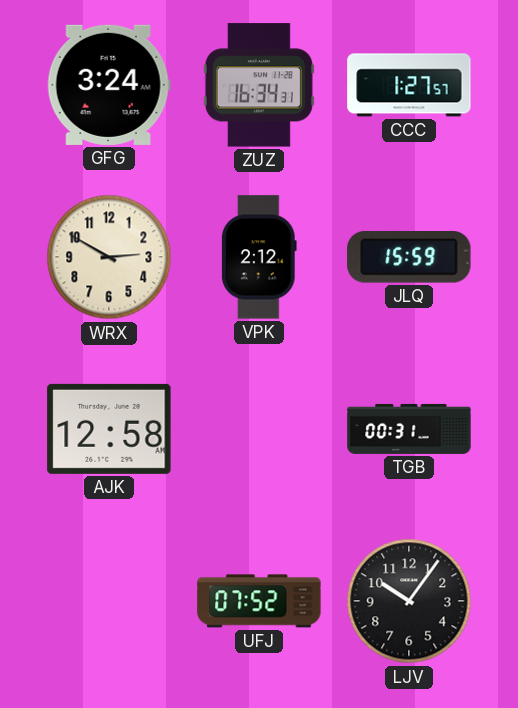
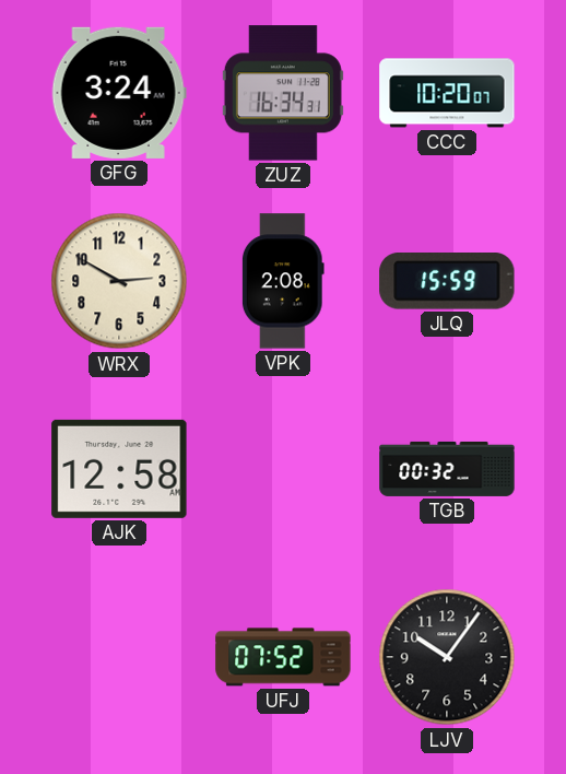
CCC: 1:27 -> 10:20
VPK: 2:12 -> 2:08
TGB: 00:31 -> 00:32
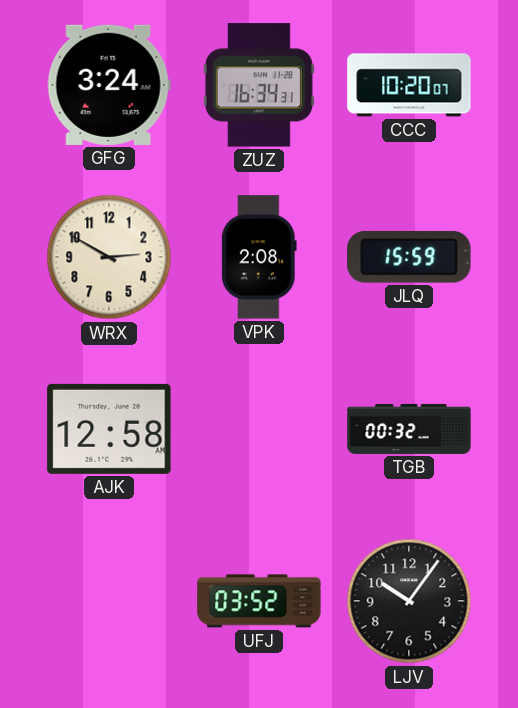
UFJ: 07:52 -> 03:52
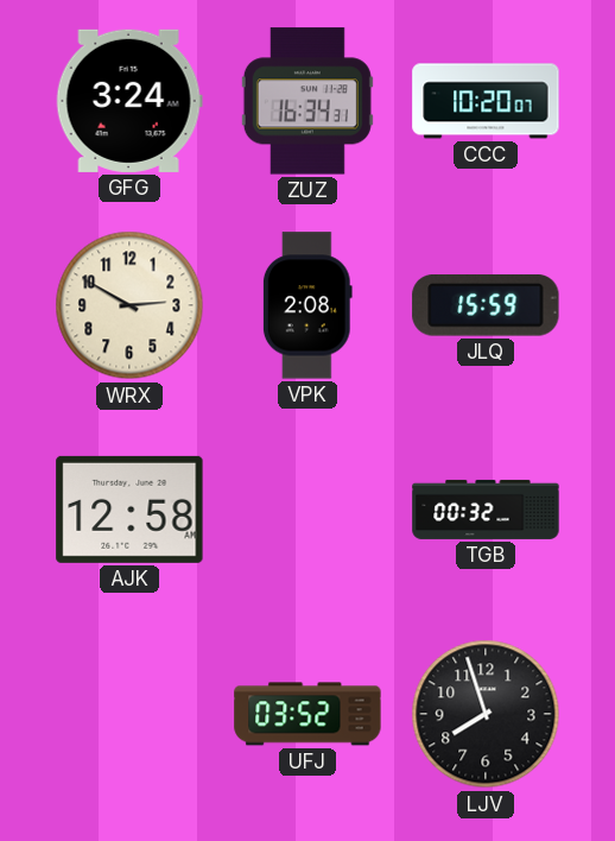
LJV: 10:06 -> 7:57
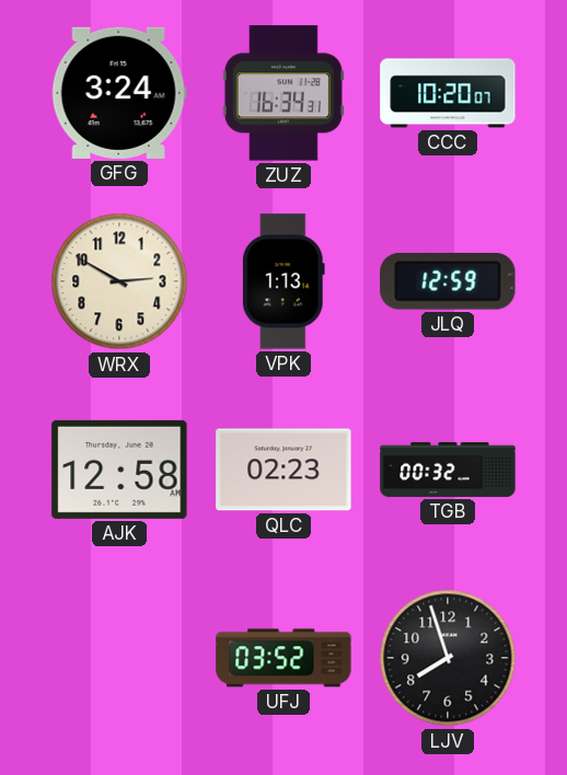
VPK: 2:08 -> 1:13
JLQ: 15:59 -> 12:59
QLC: none -> 02:23
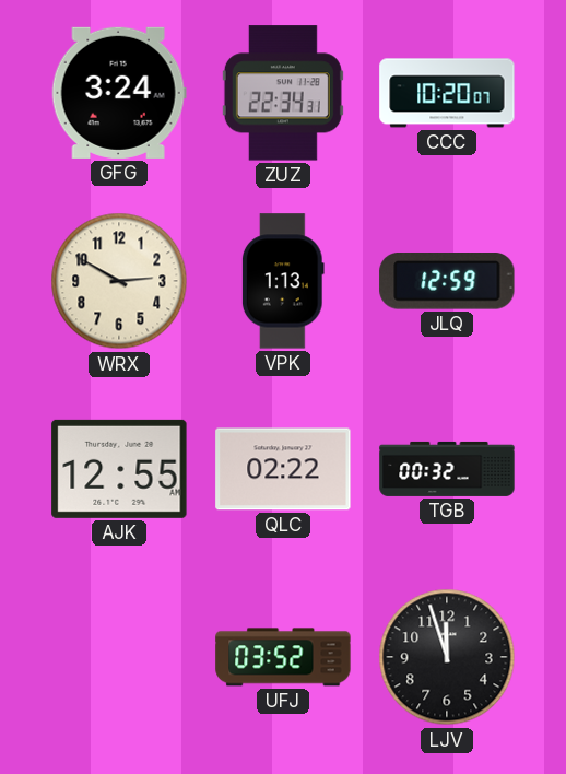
ZUZ: 16:34 -> 22:34
AJK: 12:58 -> 12:55
QLC: 02:23 -> 02:22
LJV: 7:57 -> 11:57
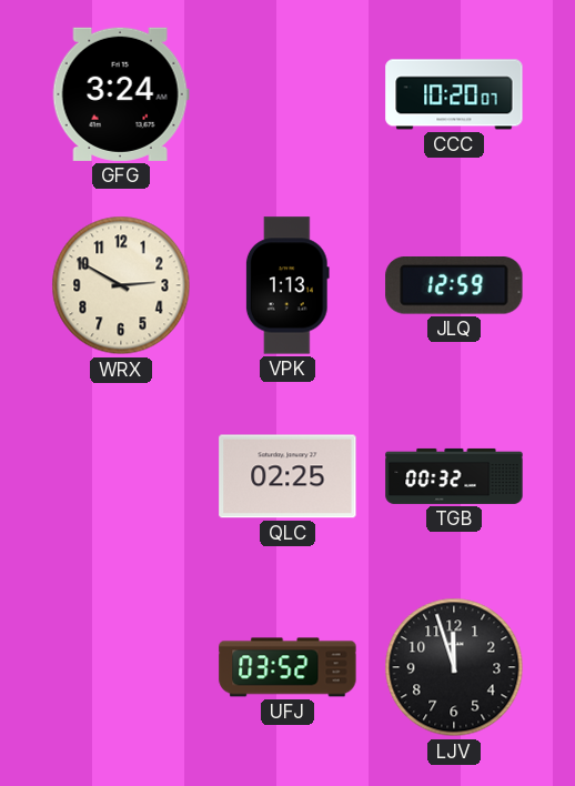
ZUZ: 22:34 -> none
AJK: 12:55 -> none
QLC: 02:22 -> 02:25
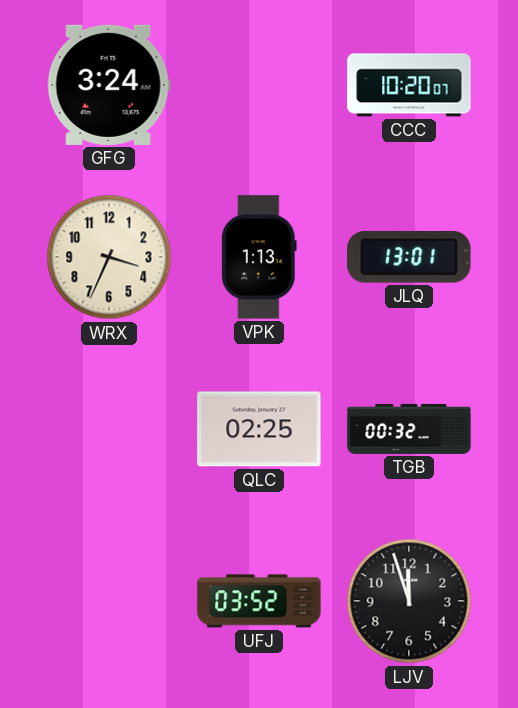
WRX: 2:50 -> 3:34
JLQ: 12:59 -> 13:01
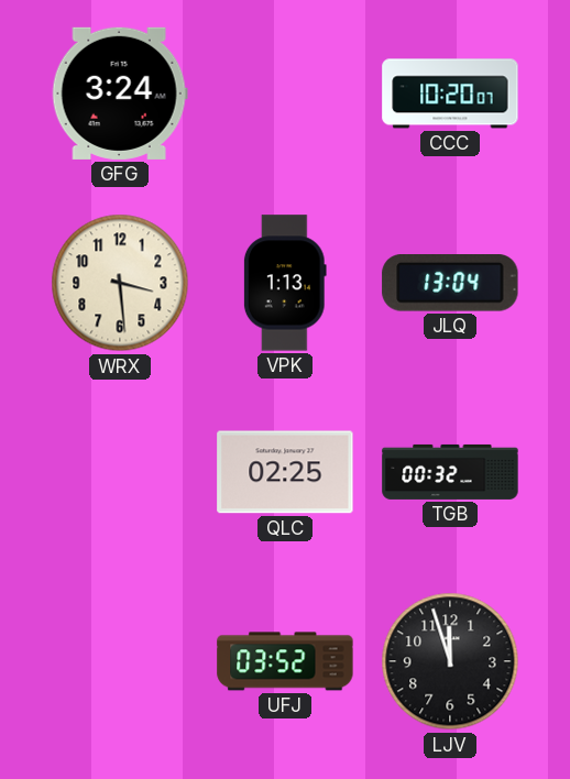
WRX: 3:34 -> 3:29
JLQ: 13:01 -> 13:04
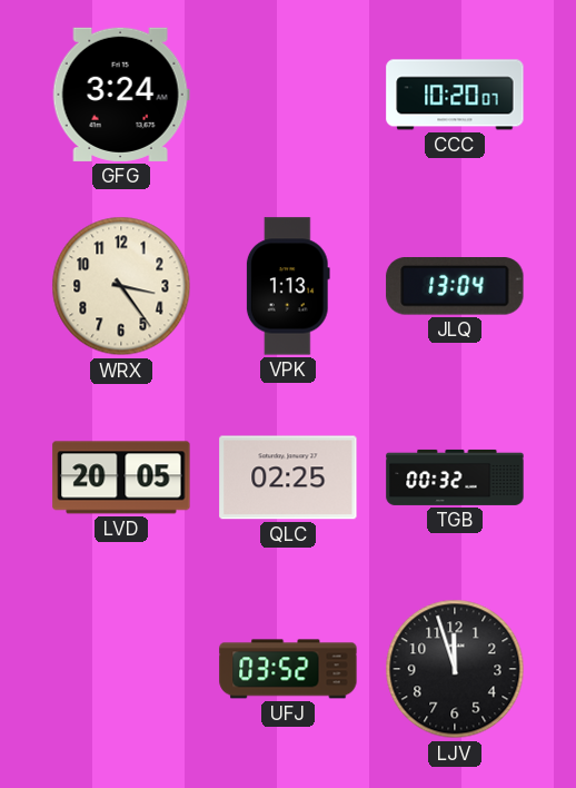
WRX: 3:29 -> 3:24
LVD: none -> 20:05
